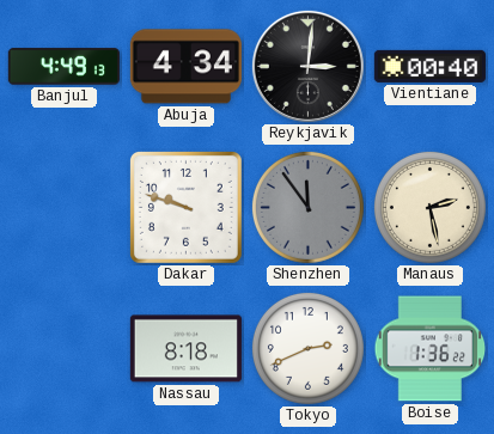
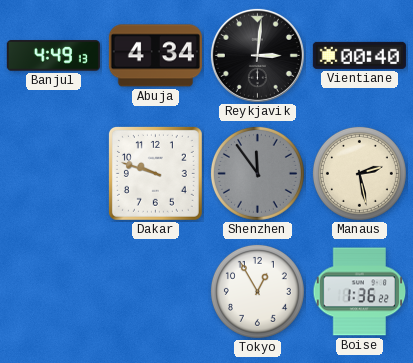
Nassau: 8:18 -> none
Tokyo: 2:41 -> 12:55
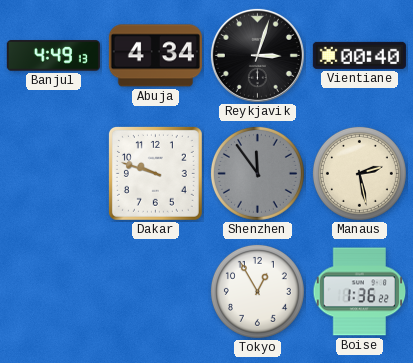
Reykjavik: 3:01 -> 3:03
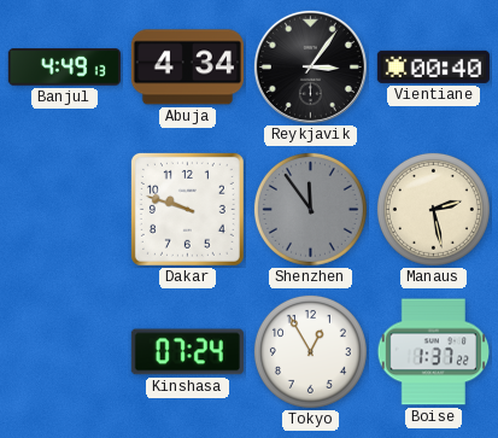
Reykjavik: 3:03 -> 3:06
Kinshasa: none -> 07:24
Boise: 1:36 -> 1:37
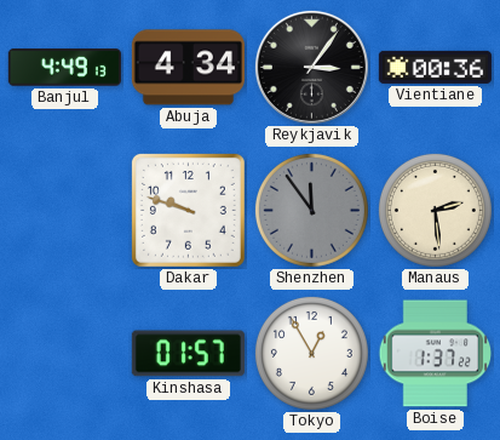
Vientiane: 00:40 -> 00:36
Manaus: 2:28 -> 2:29
Kinshasa: 07:24 -> 01:57
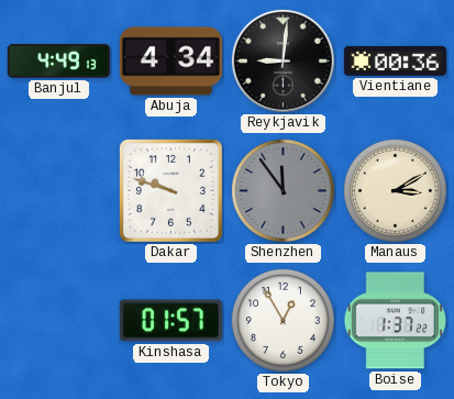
Reykjavik: 3:06 -> 9:01
Manaus: 2:29 -> 3:10
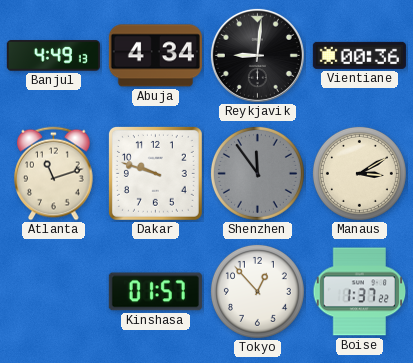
Atlanta: none -> 11:12
Tokyo: 12:55 -> 12:53
